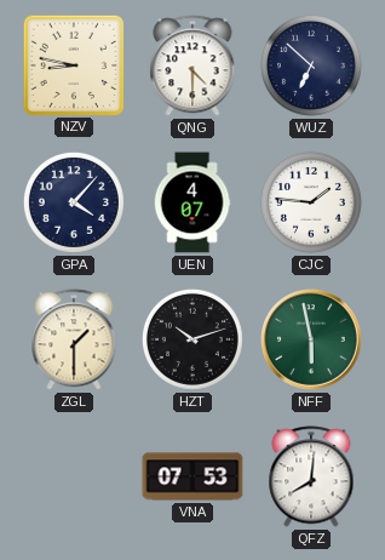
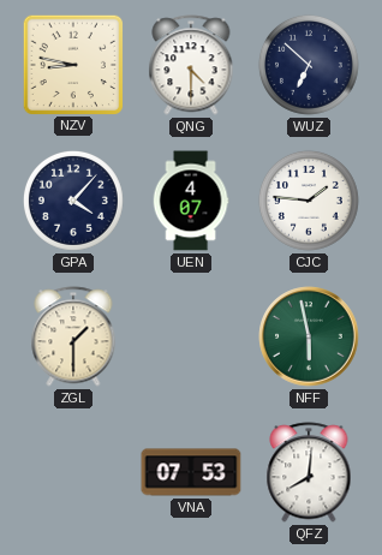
HZT: 10:12 -> none
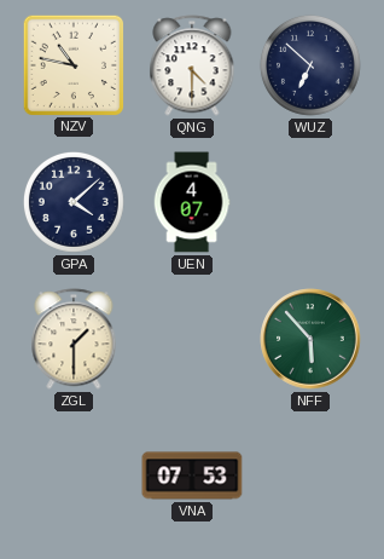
NZV: 8:47 -> 10:47
GPA: 4:07 -> 4:08
CJC: 1:46 -> none
NFF: 5:58 -> 5:53
QFZ: 8:01 -> none
